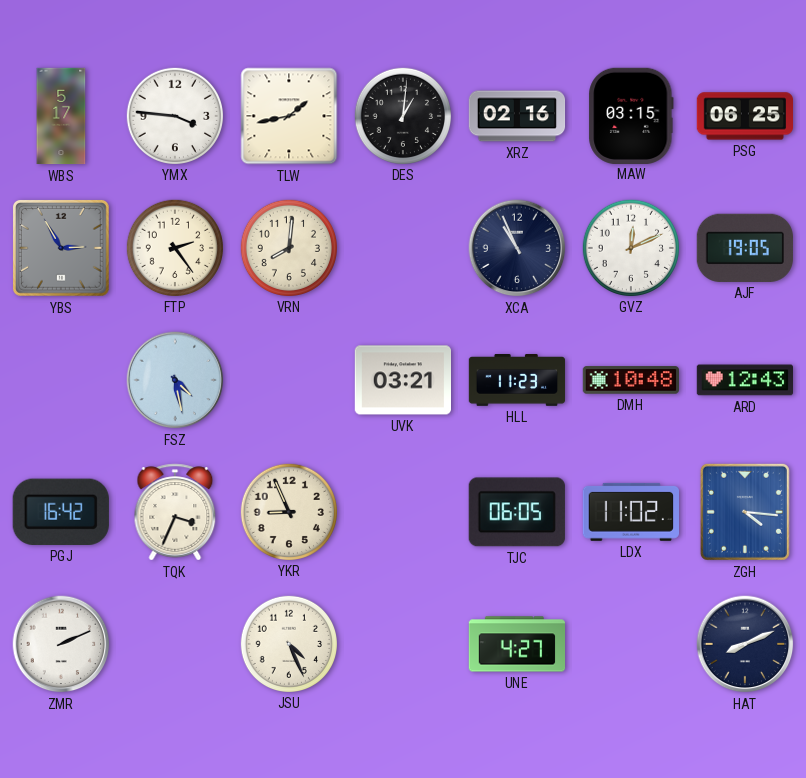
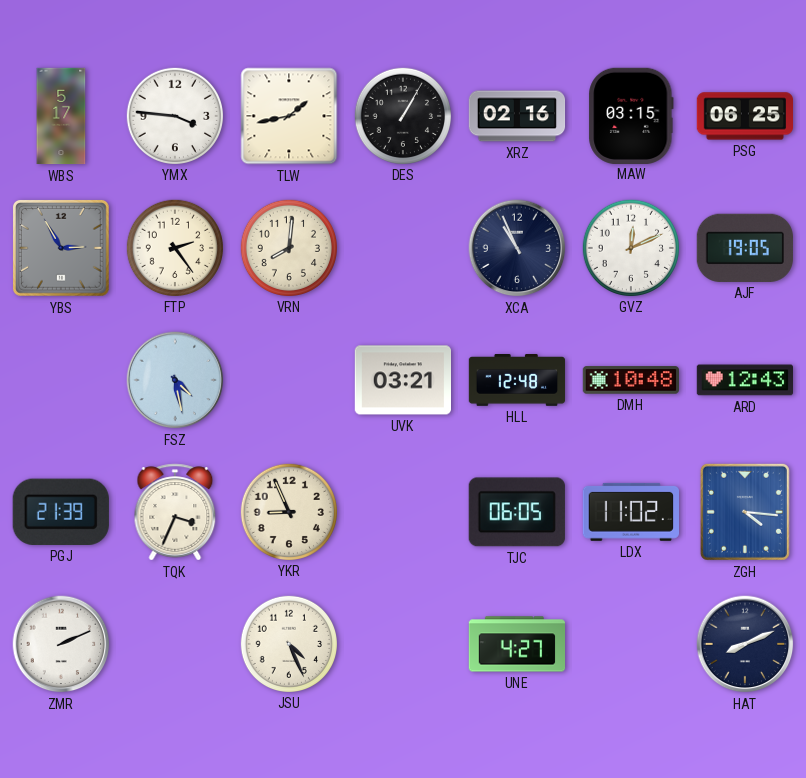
DES: 1:01 -> 1:05
HLL: 11:23 -> 12:48
PGJ: 16:42 -> 21:39
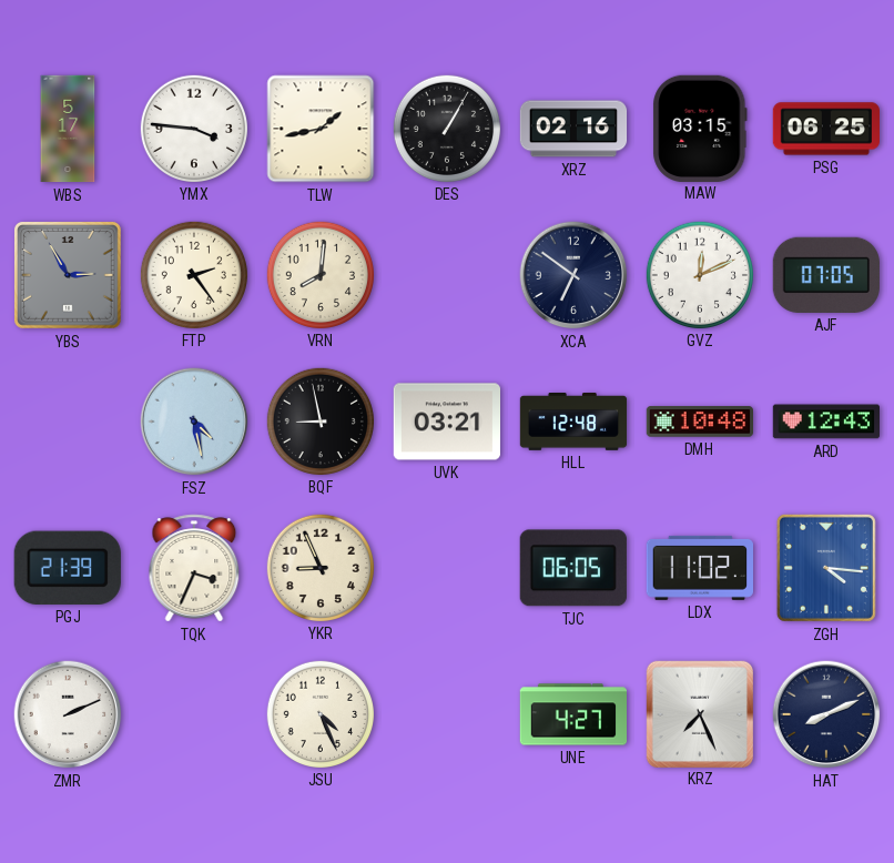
XCA: 10:56 -> 6:51
AJF: 19:05 -> 07:05
BQF: none -> 8:58
KRZ: none -> 7:26
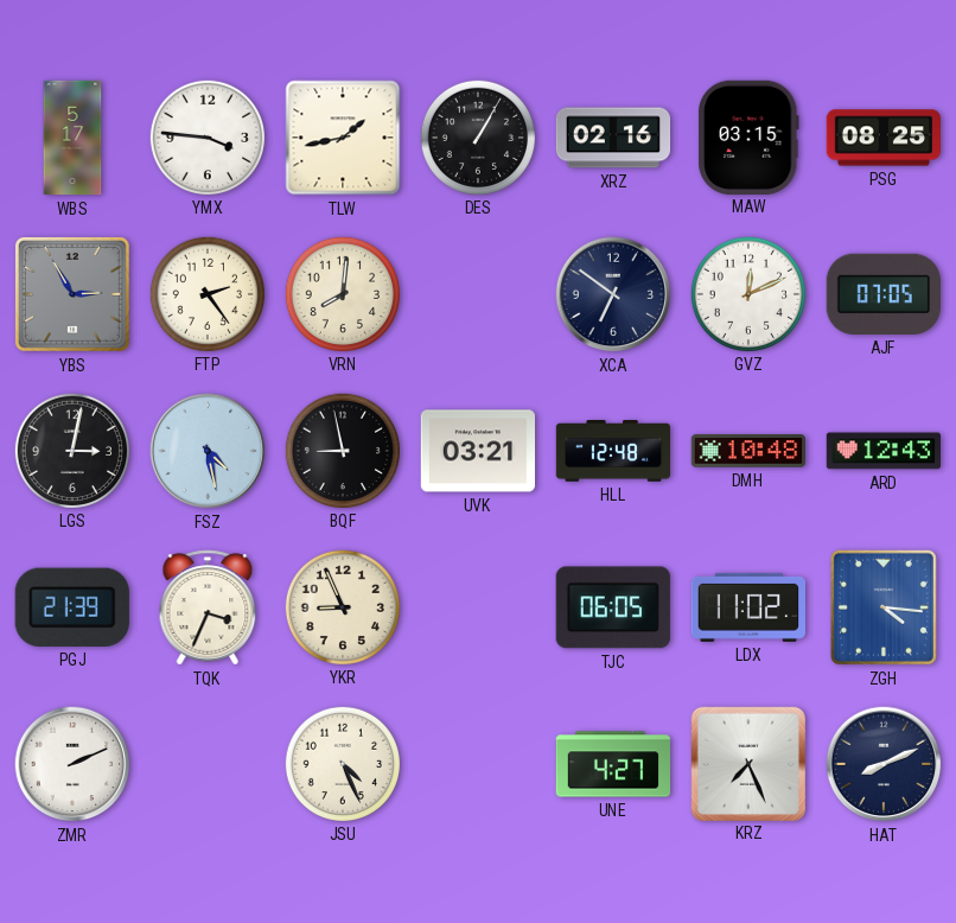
PSG: 06:25 -> 08:25
LGS: none -> 3:02
